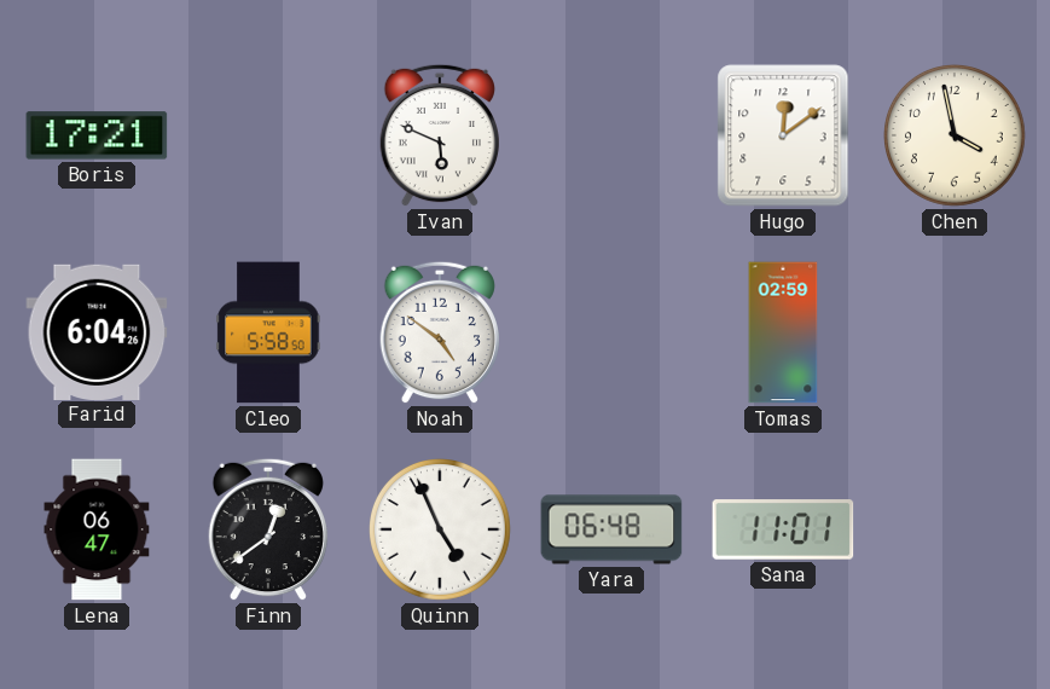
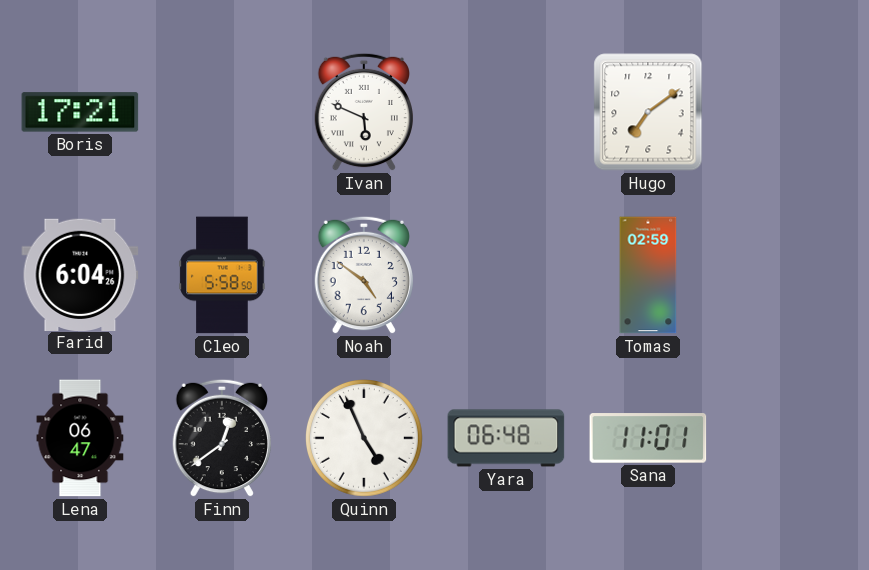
Hugo: 12:09 -> 7:09
Chen: 3:58 -> none
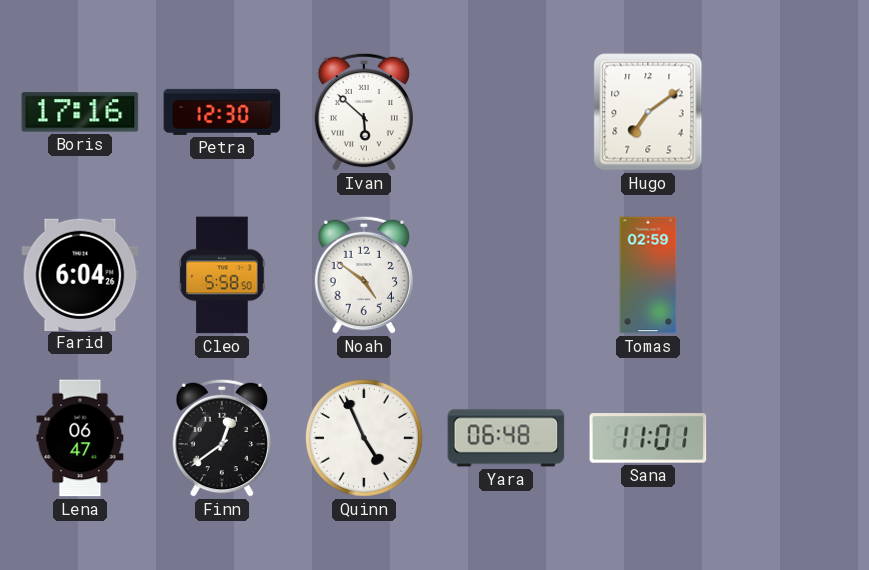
Boris: 17:21 -> 17:16
Petra: none -> 12:30
Ivan: 5:49 -> 5:52
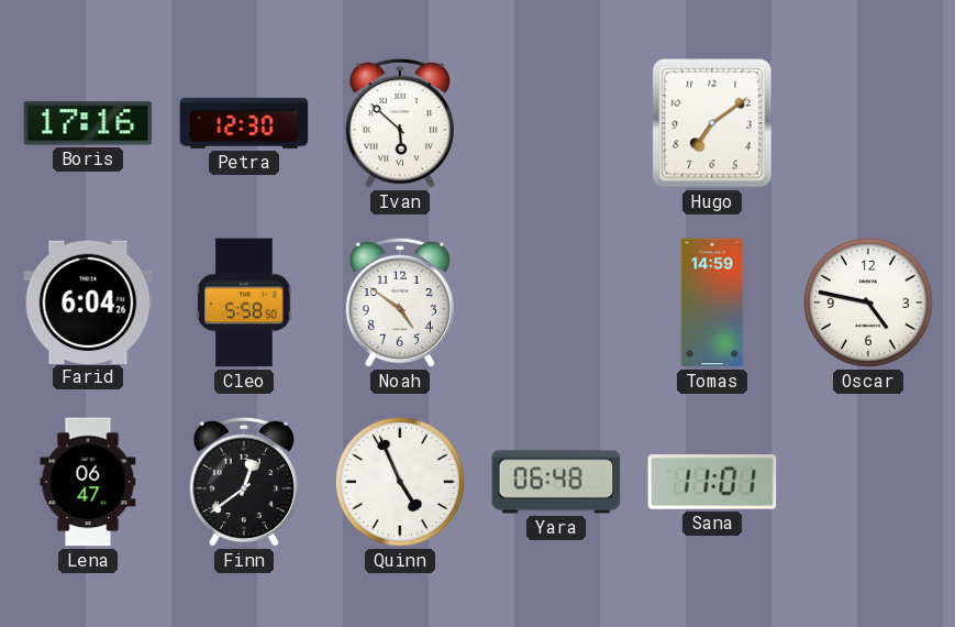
Tomas: 02:59 -> 14:59
Oscar: none -> 4:47
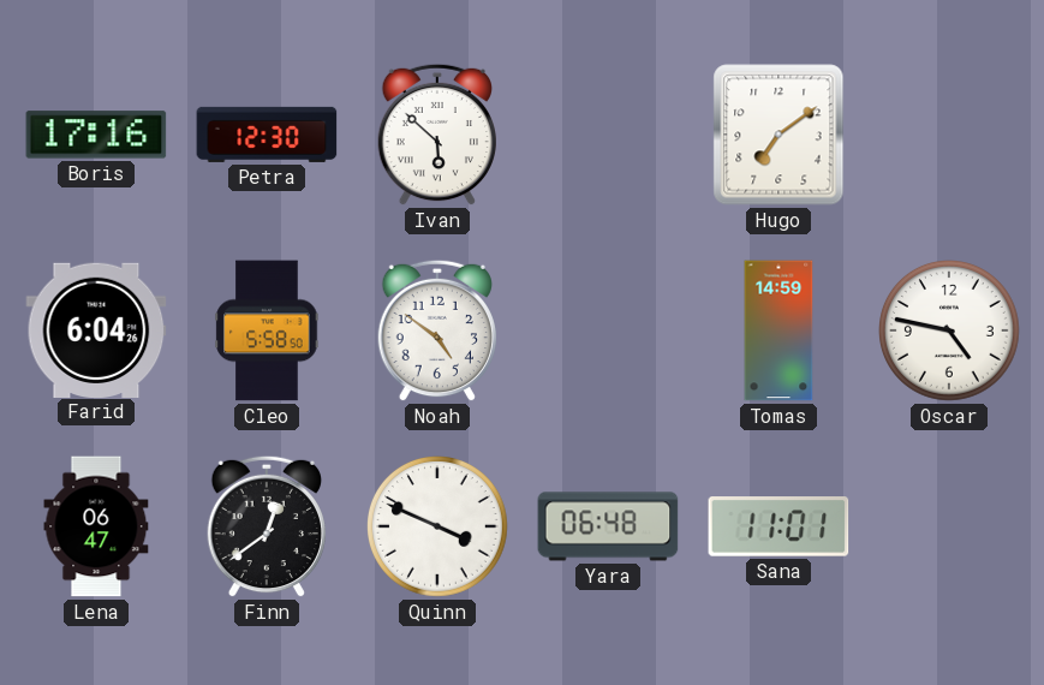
Quinn: 4:56 -> 3:49
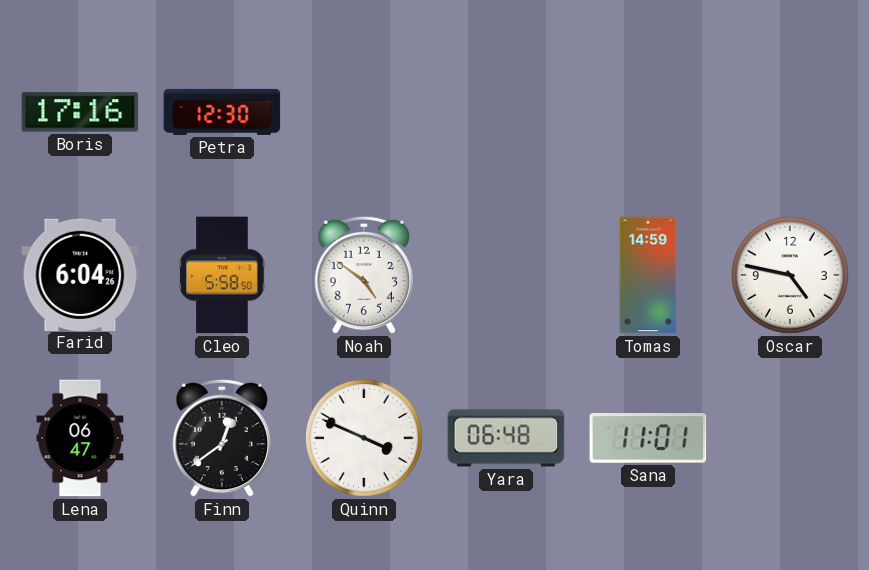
Ivan: 5:52 -> none
Hugo: 7:09 -> none
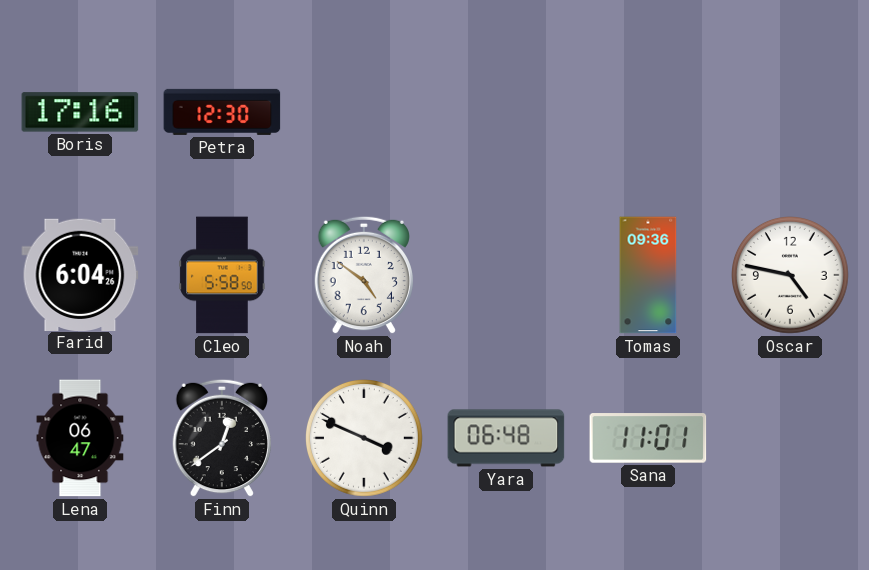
Tomas: 14:59 -> 09:36
